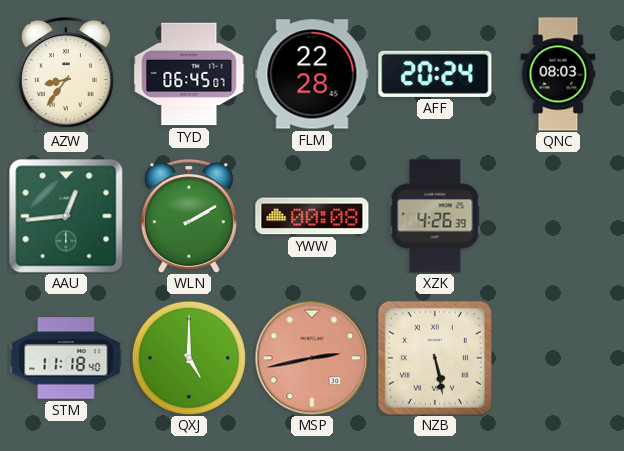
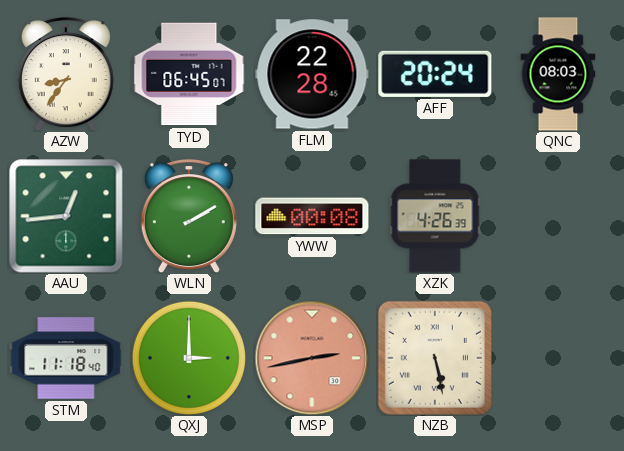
QXJ: 5:00 -> 3:00
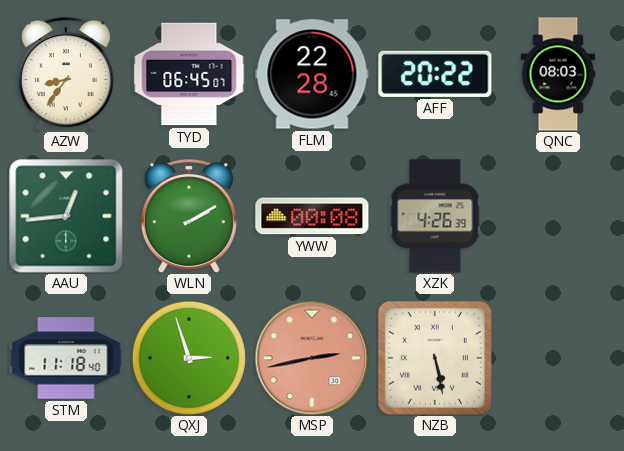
AFF: 20:24 -> 20:22
QXJ: 3:00 -> 2:57
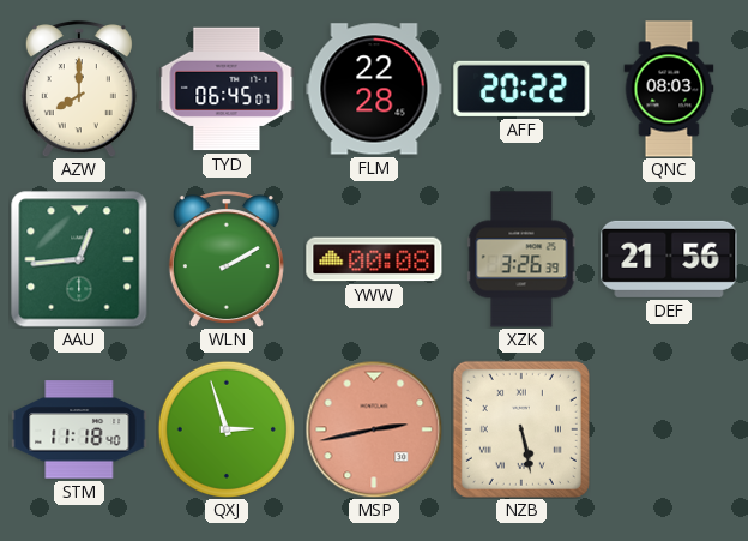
AZW: 8:36 -> 8:00
XZK: 4:26 -> 3:26
DEF: none -> 21:56
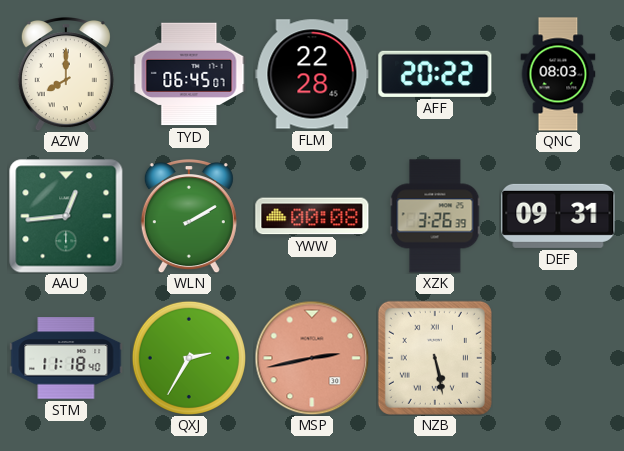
DEF: 21:56 -> 09:31
QXJ: 2:57 -> 2:35
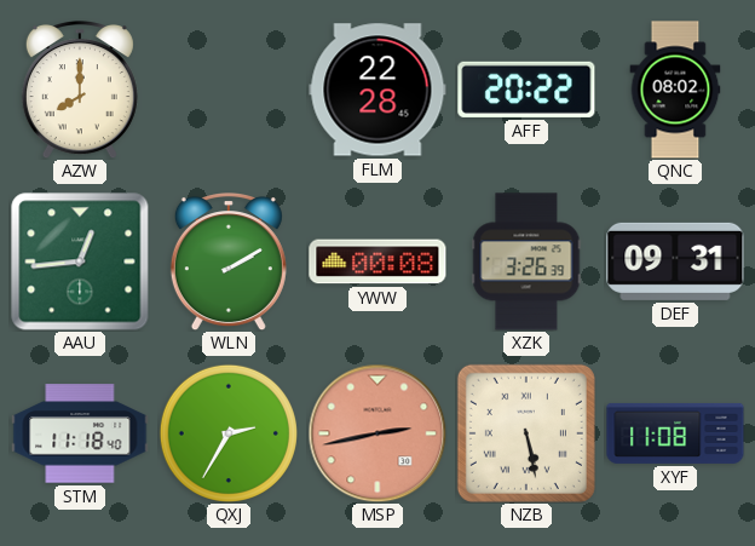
TYD: 06:45 -> none
QNC: 08:03 -> 08:02
XYF: none -> 11:08
